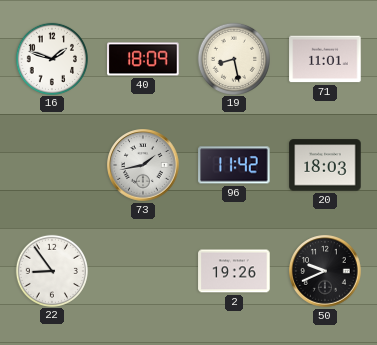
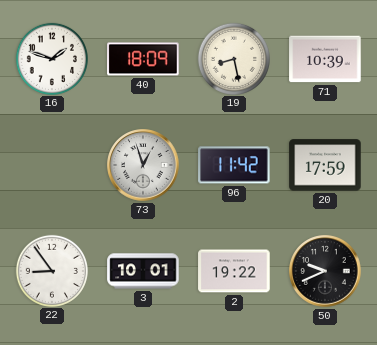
71: 11:01 -> 10:39
73: 1:43 -> 12:57
20: 18:03 -> 17:59
3: none -> 10:01
2: 19:26 -> 19:22
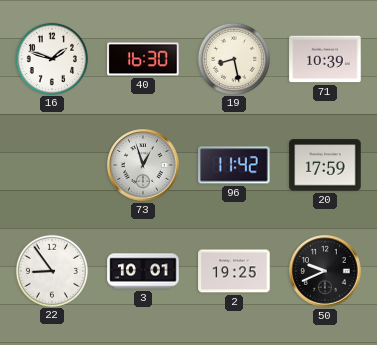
40: 18:09 -> 16:30
2: 19:22 -> 19:25
